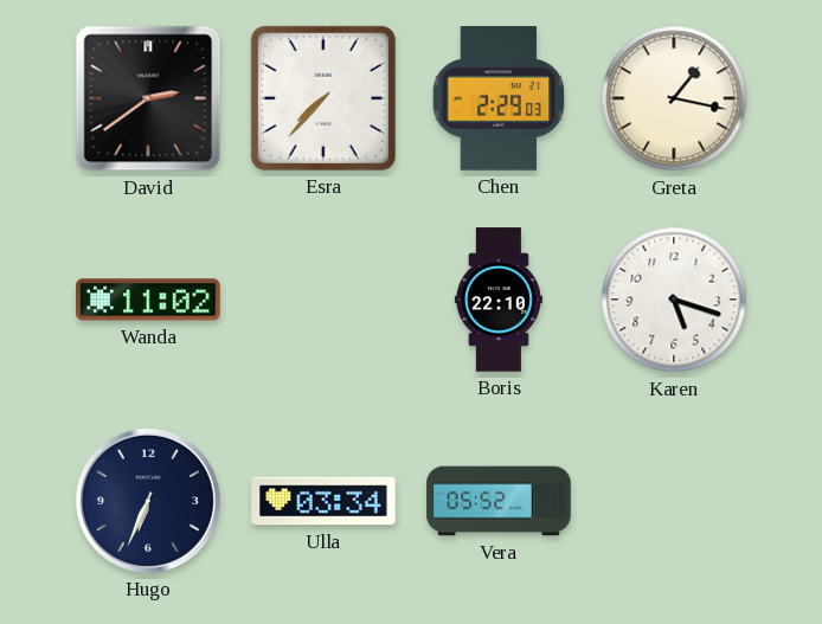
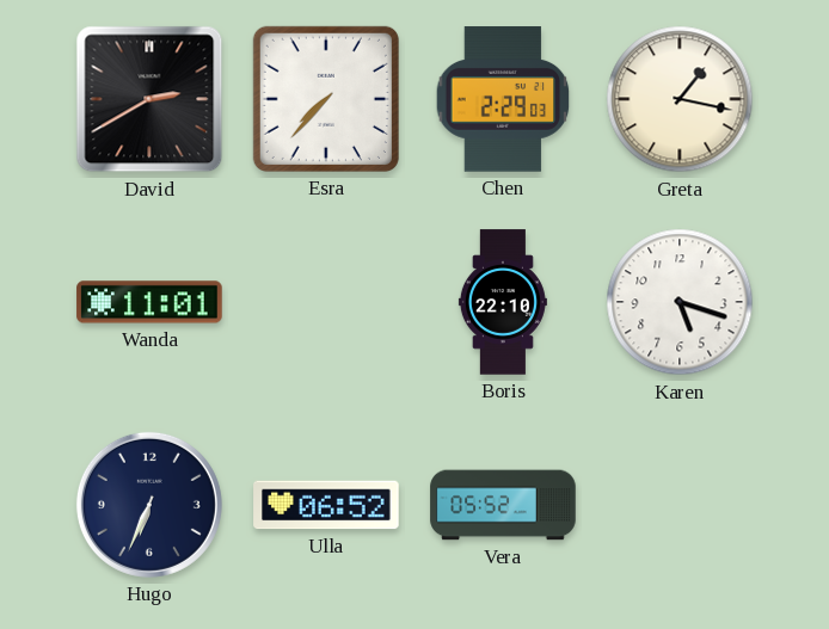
David: 2:39 -> 2:40
Wanda: 11:02 -> 11:01
Ulla: 03:34 -> 06:52
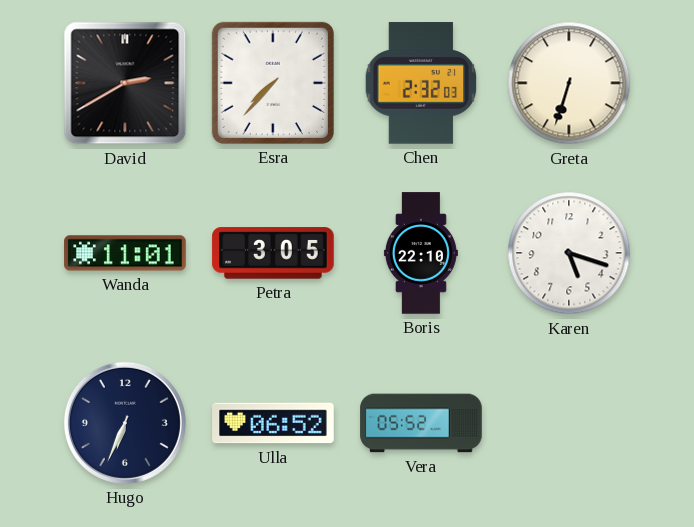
Chen: 2:29 -> 2:32
Greta: 1:17 -> 6:33
Petra: none -> 3:05
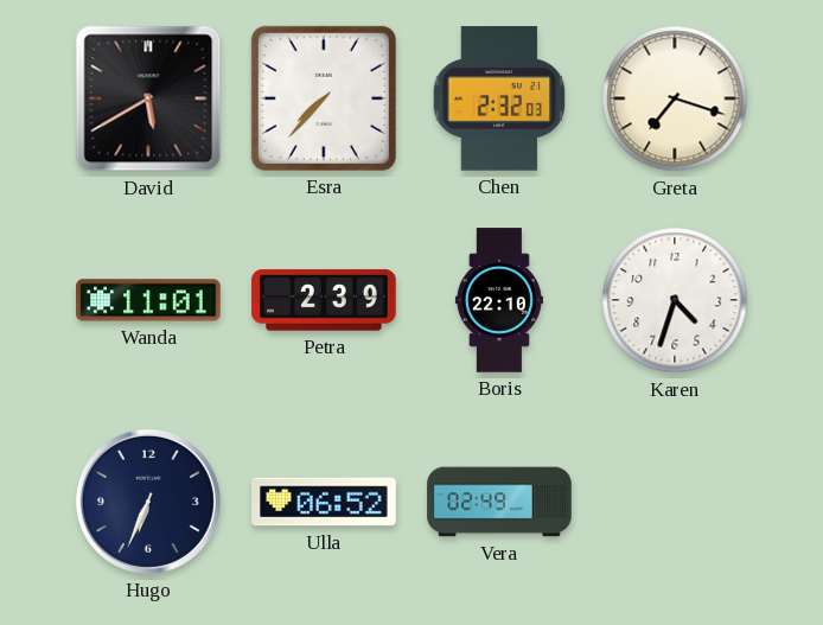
David: 2:40 -> 5:40
Greta: 6:33 -> 7:18
Petra: 3:05 -> 2:39
Karen: 5:18 -> 4:33
Vera: 05:52 -> 02:49
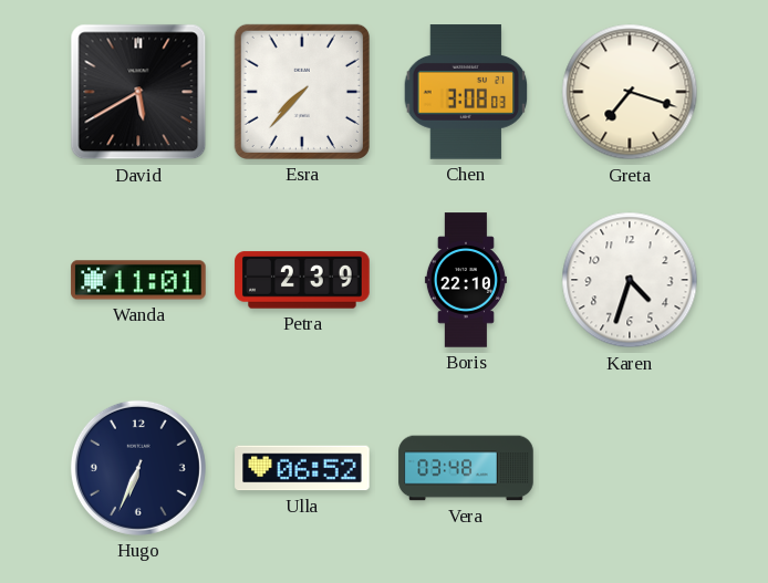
Chen: 2:32 -> 3:08
Vera: 02:49 -> 03:48
